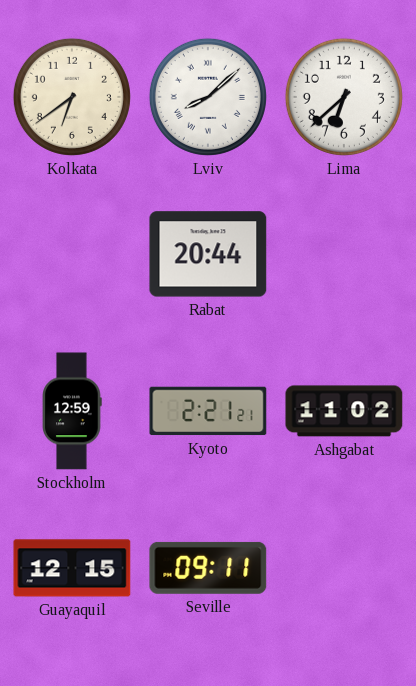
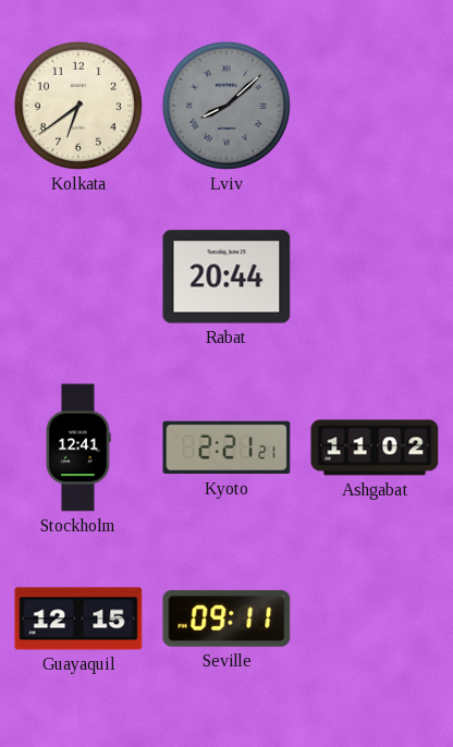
Lviv dial: white -> grey
Lima: 6:38 -> none
Stockholm: 12:59 -> 12:41
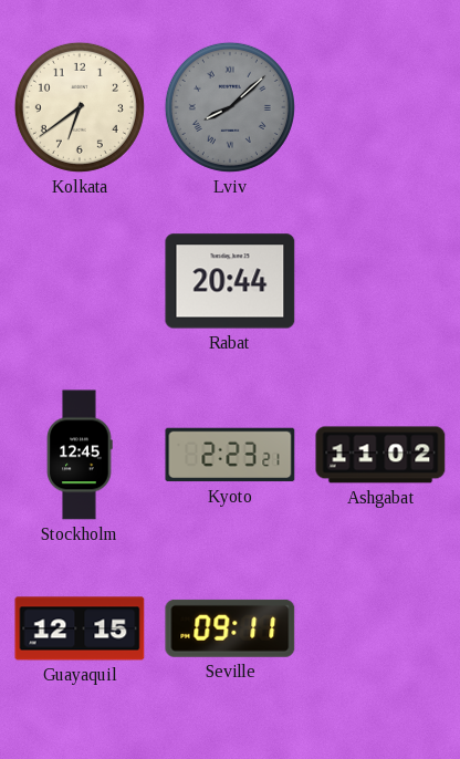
Stockholm: 12:41 -> 12:45
Kyoto: 2:21 -> 2:23
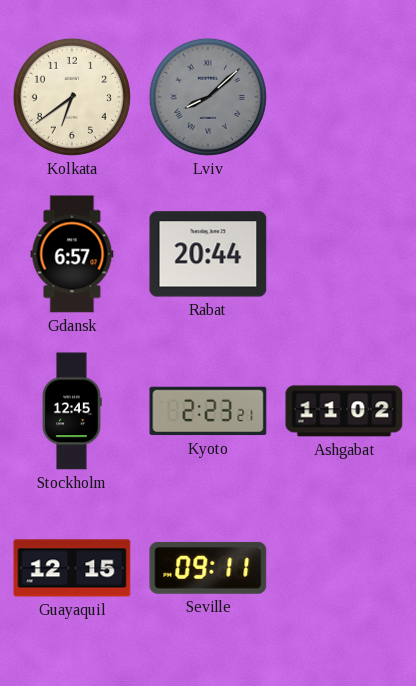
Gdansk: none -> 6:57
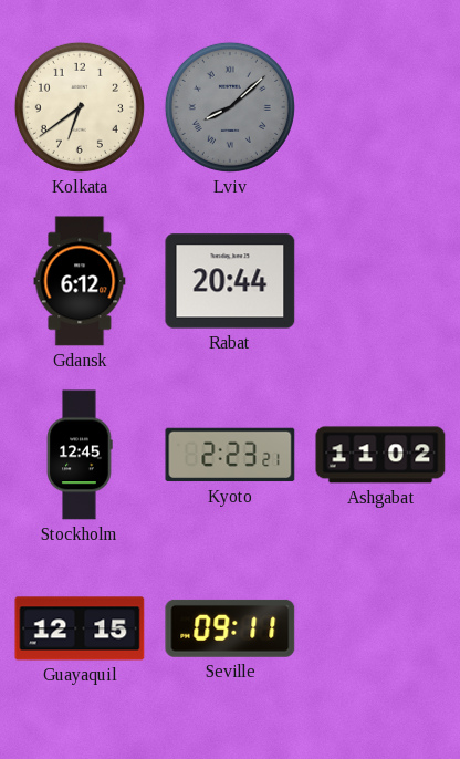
Gdansk: 6:57 -> 6:12
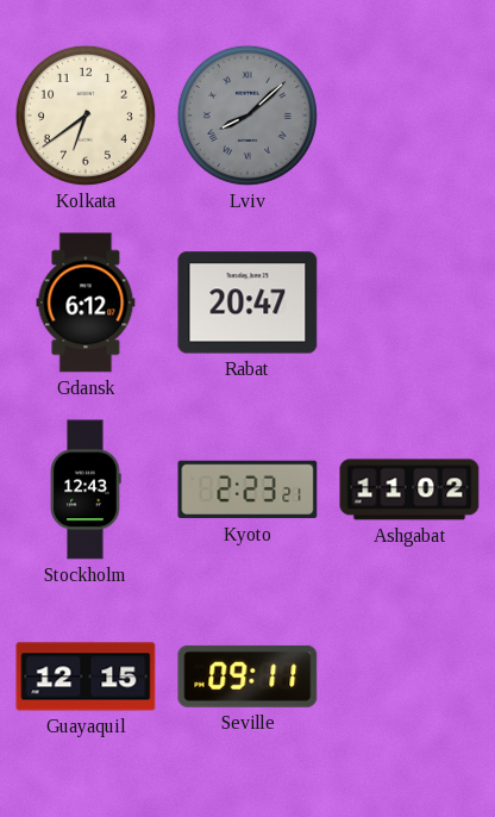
Rabat: 20:44 -> 20:47
Stockholm: 12:45 -> 12:43
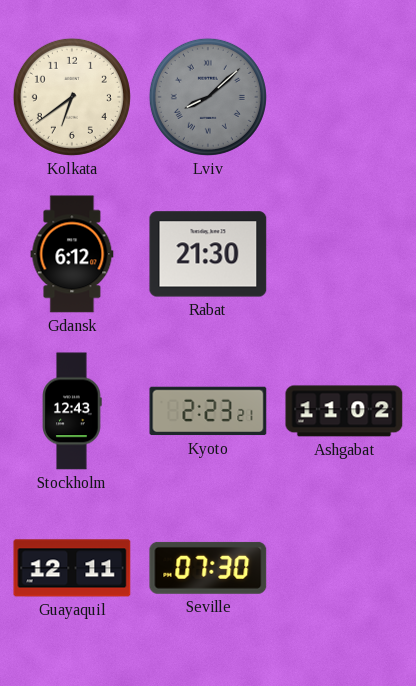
Rabat: 20:47 -> 21:30
Guayaquil: 12:15 -> 12:11
Seville: 09:11 -> 07:30
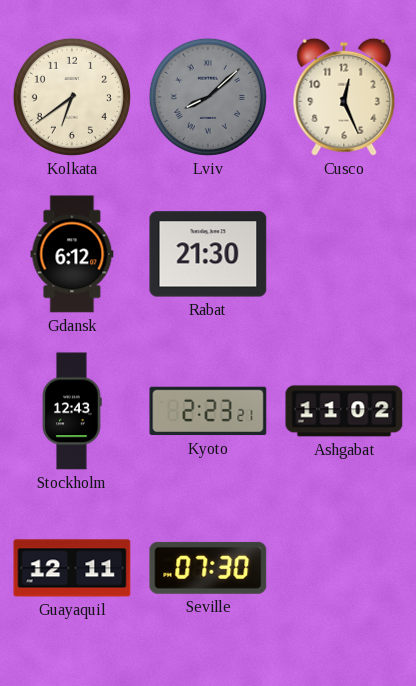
Cusco: none -> 12:26
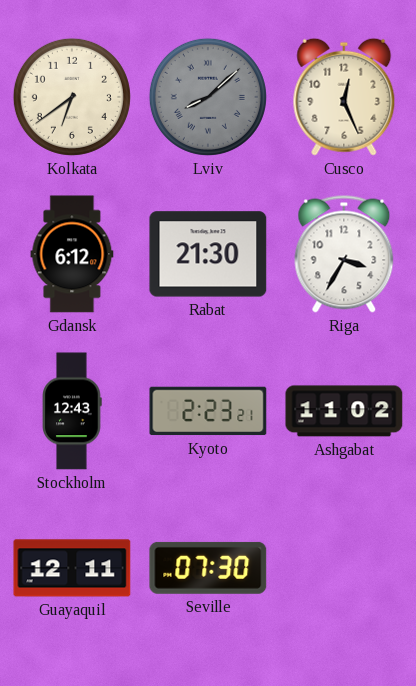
Riga: none -> 3:35
